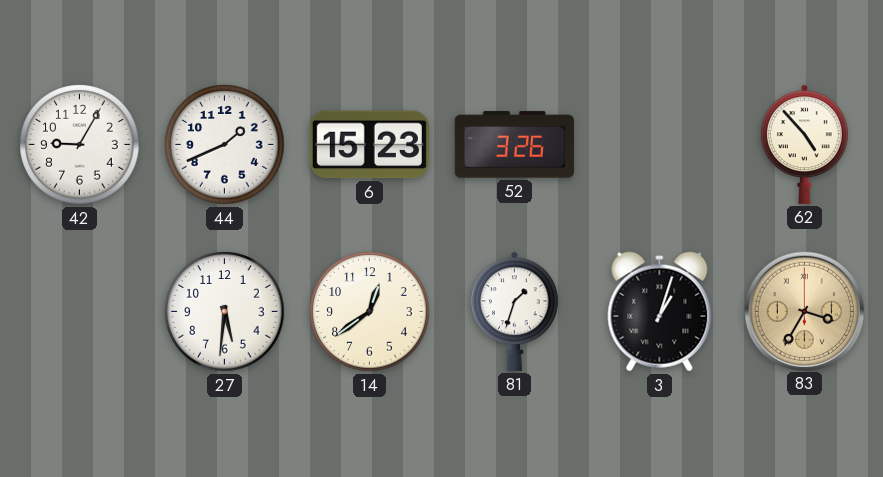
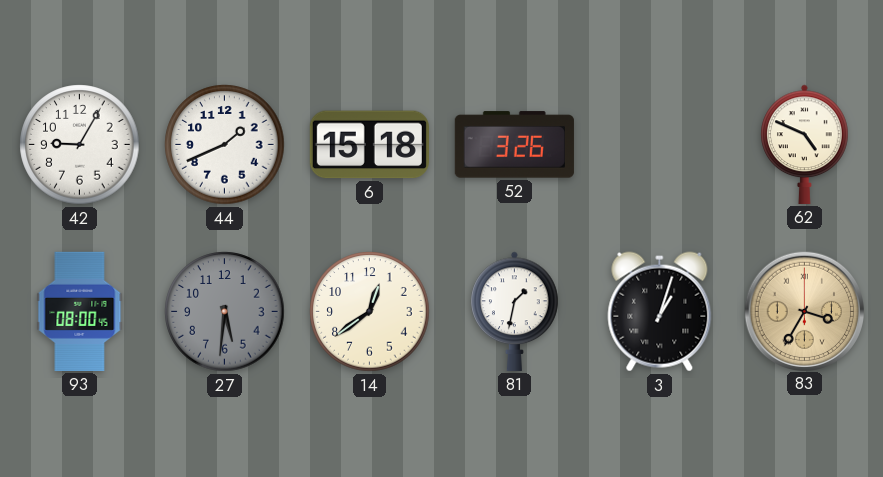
6: 15:23 -> 15:18
62: 4:53 -> 4:49
93: none -> 08:00
27 dial: white -> grey
81: 1:33 -> 1:32
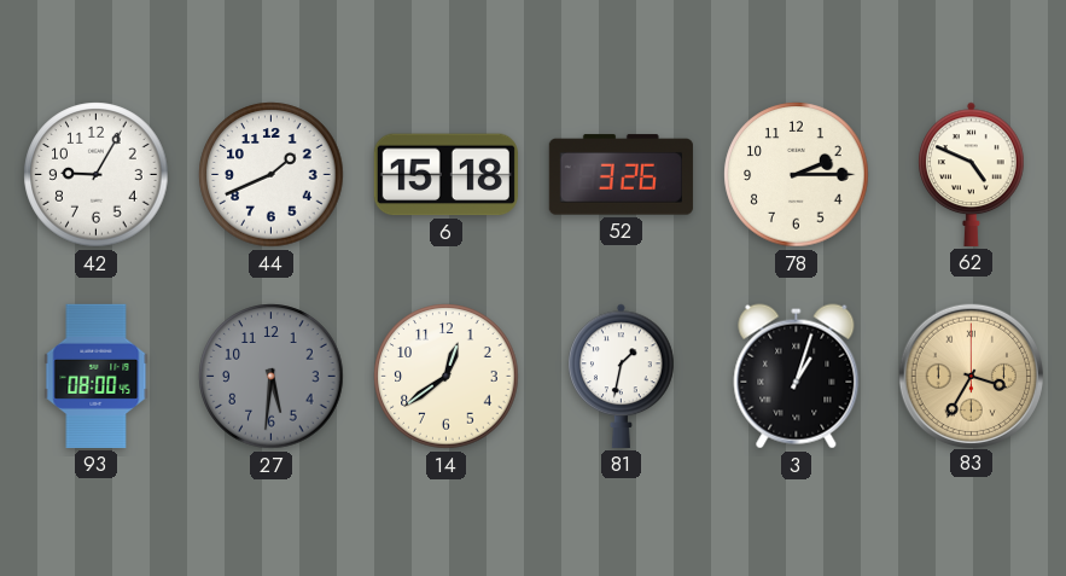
78: none -> 2:15
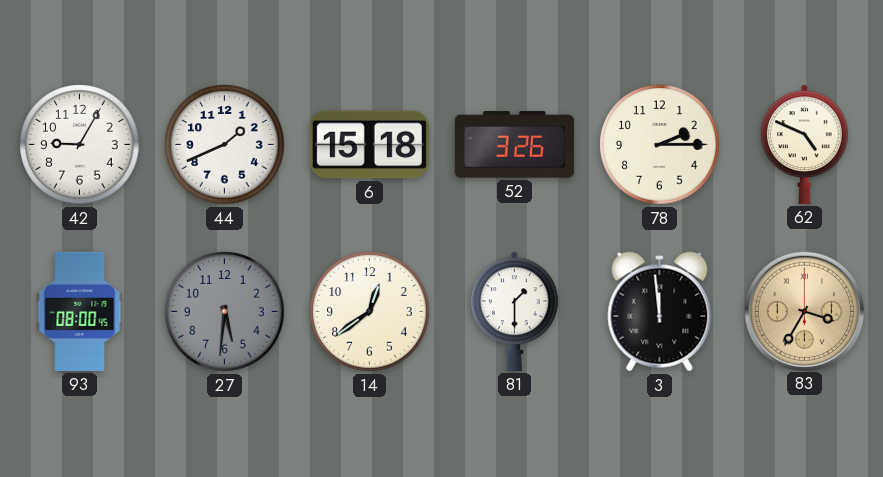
81: 1:32 -> 1:30
3: 1:03 -> 11:59
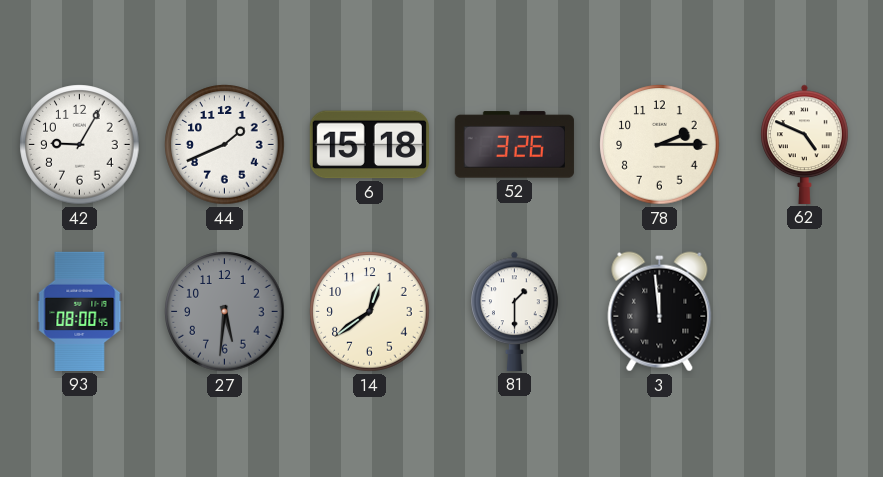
83: 3:35 -> none
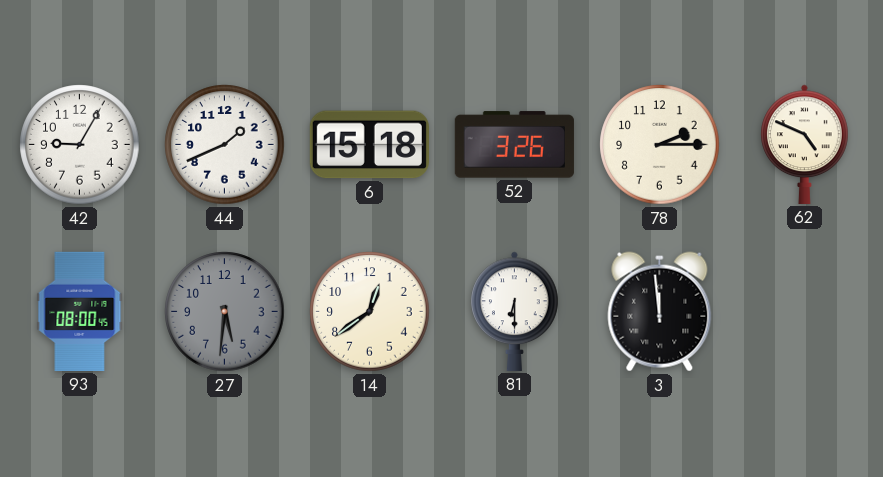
81: 1:30 -> 6:30
